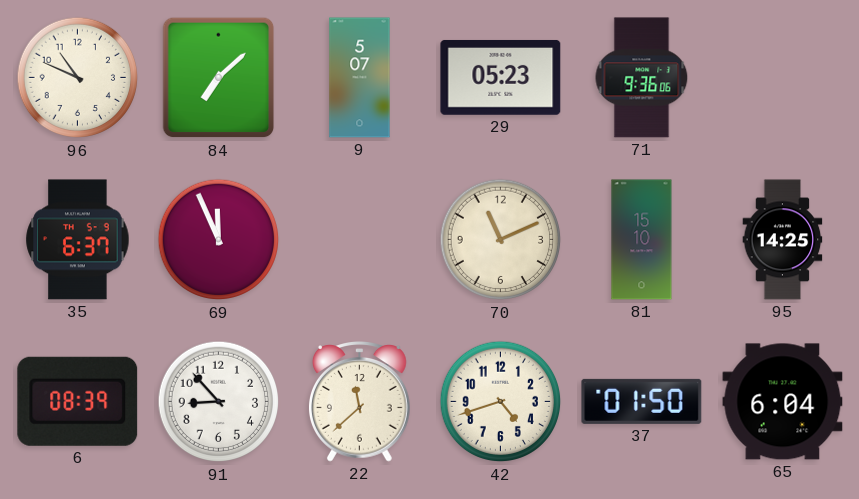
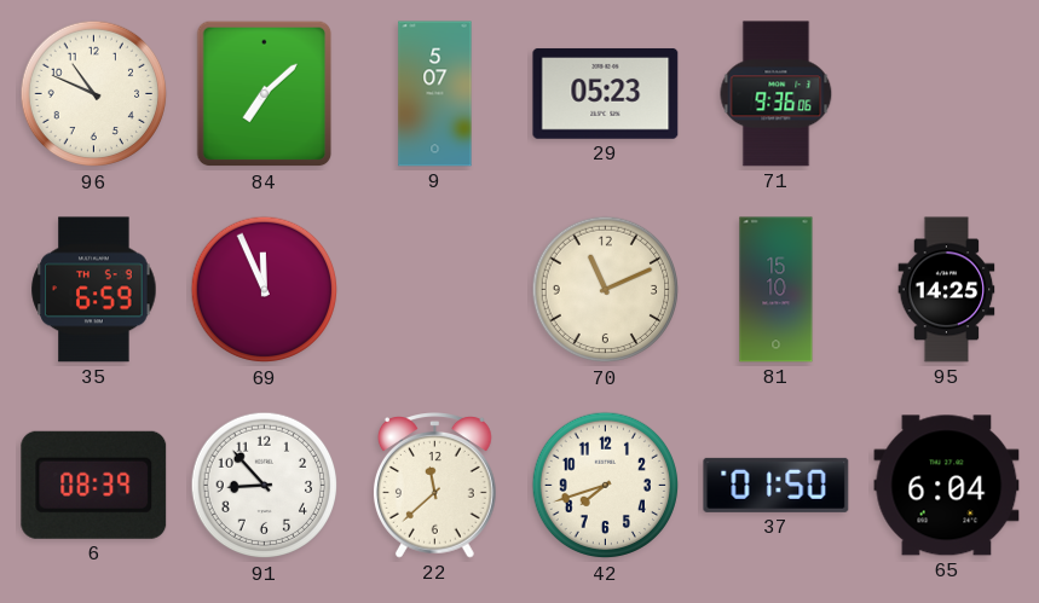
35: 6:37 -> 6:59
42: 4:42 -> 7:42
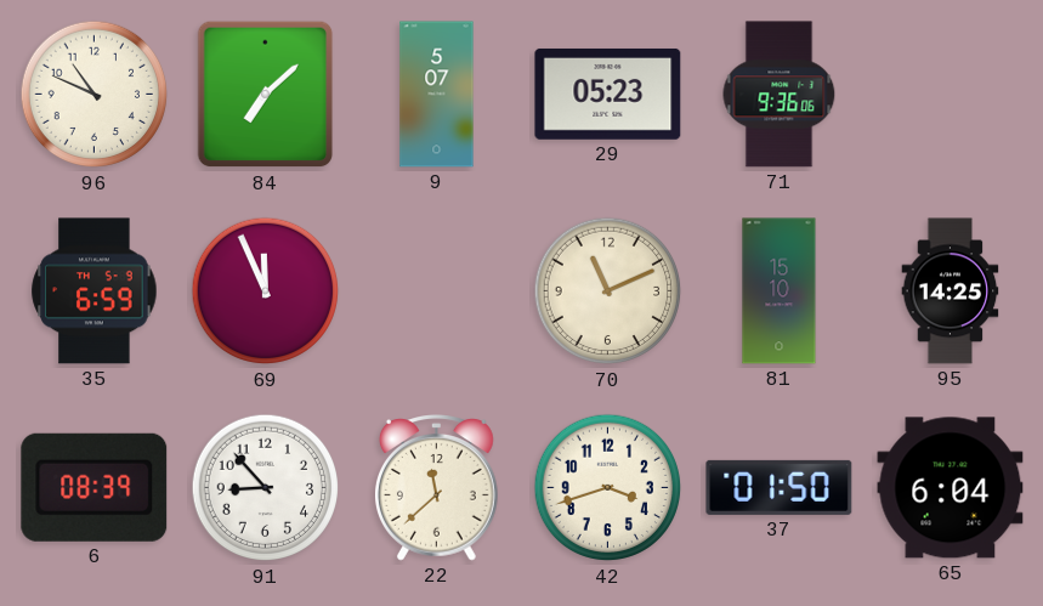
42: 7:42 -> 3:42
